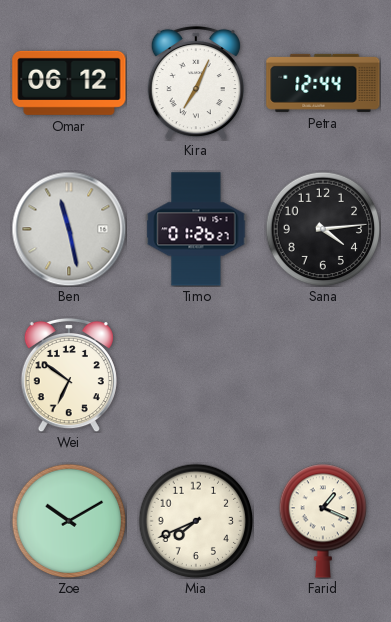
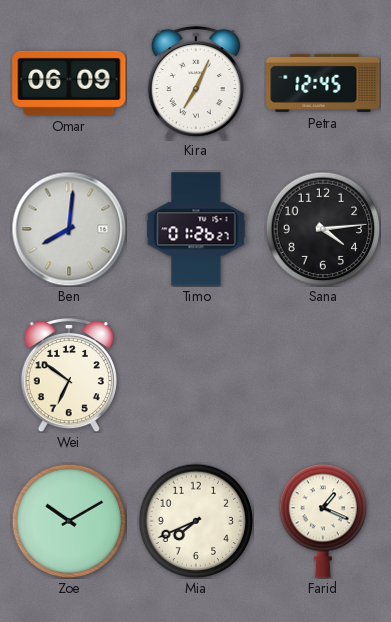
Omar: 06:12 -> 06:09
Petra: 12:44 -> 12:45
Ben: 11:28 -> 8:01
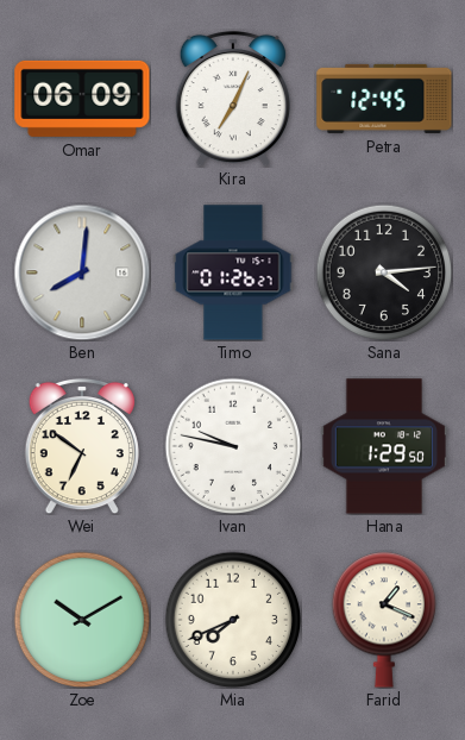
Ivan: none -> 9:47
Hana: none -> 1:29
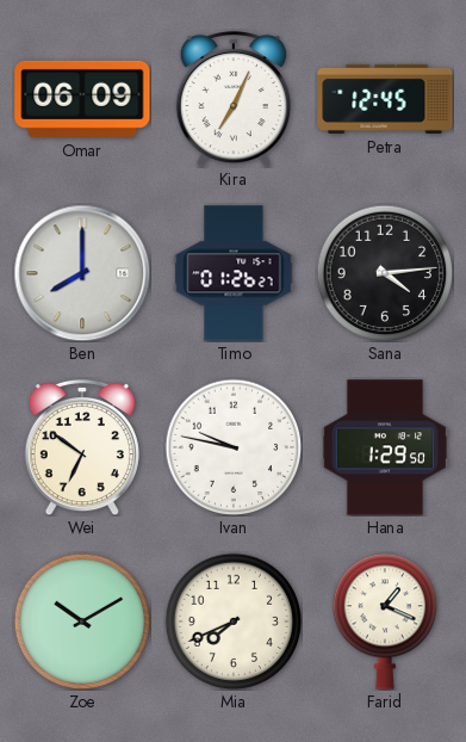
Ben: 8:01 -> 8:00
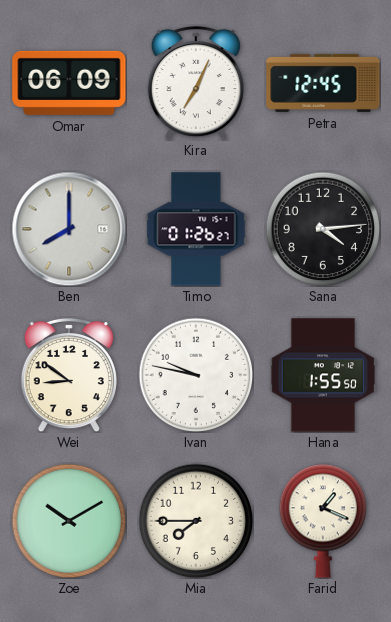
Wei: 6:51 -> 8:51
Hana: 1:29 -> 1:55
Mia: 7:41 -> 7:45
